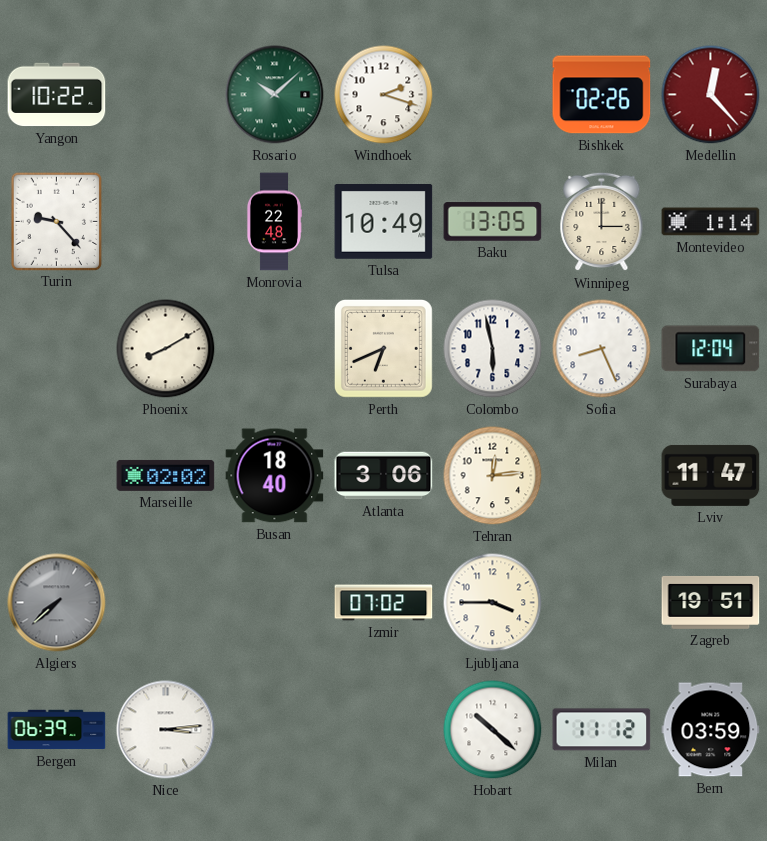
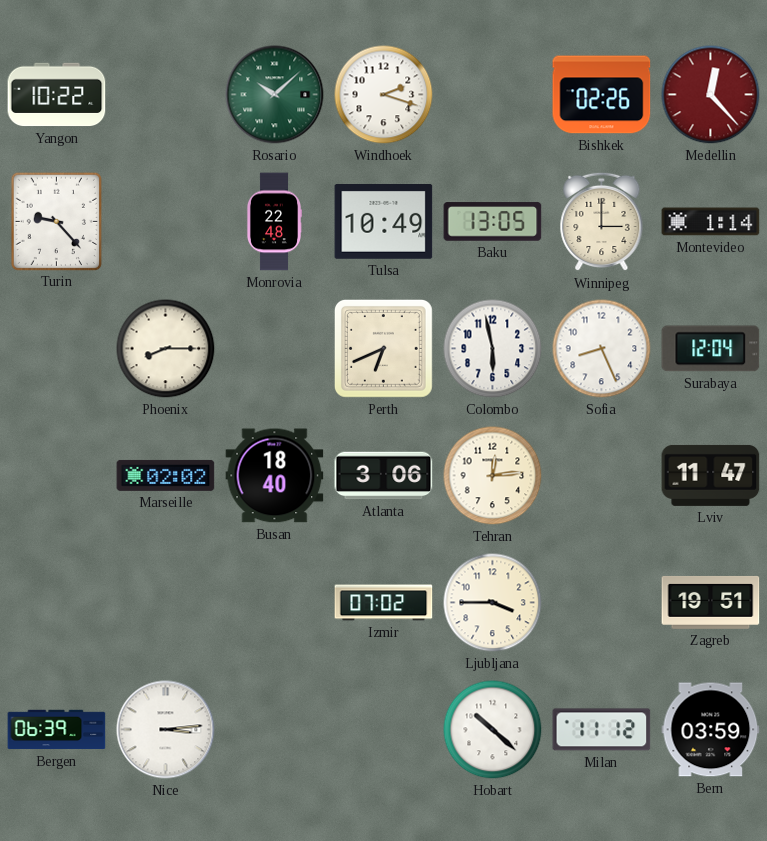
Phoenix: 8:10 -> 8:15
Algiers: 7:38 -> none
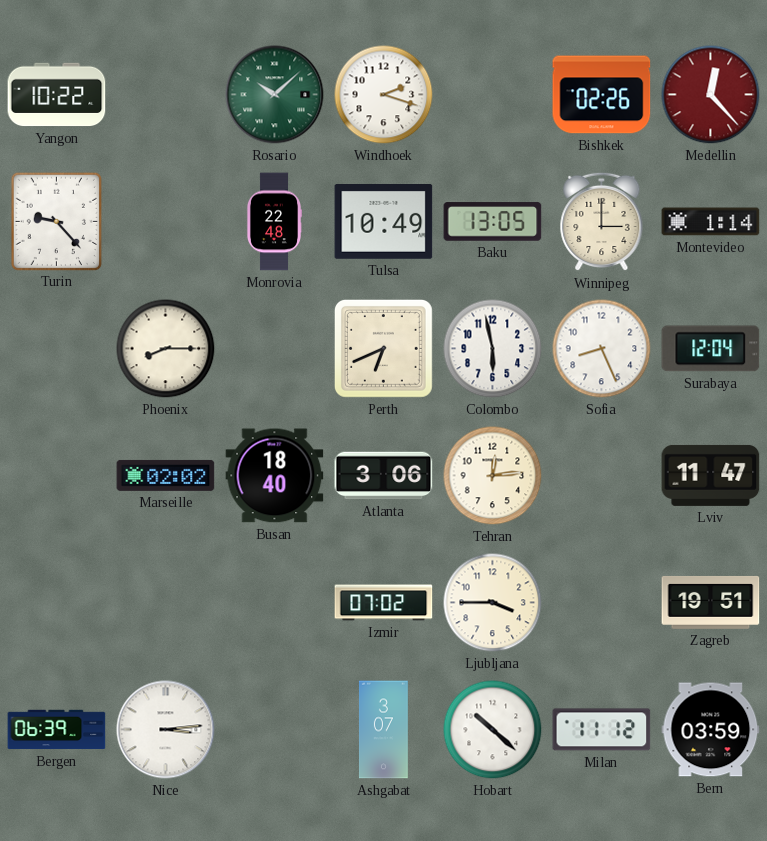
Ashgabat: none -> 3:07
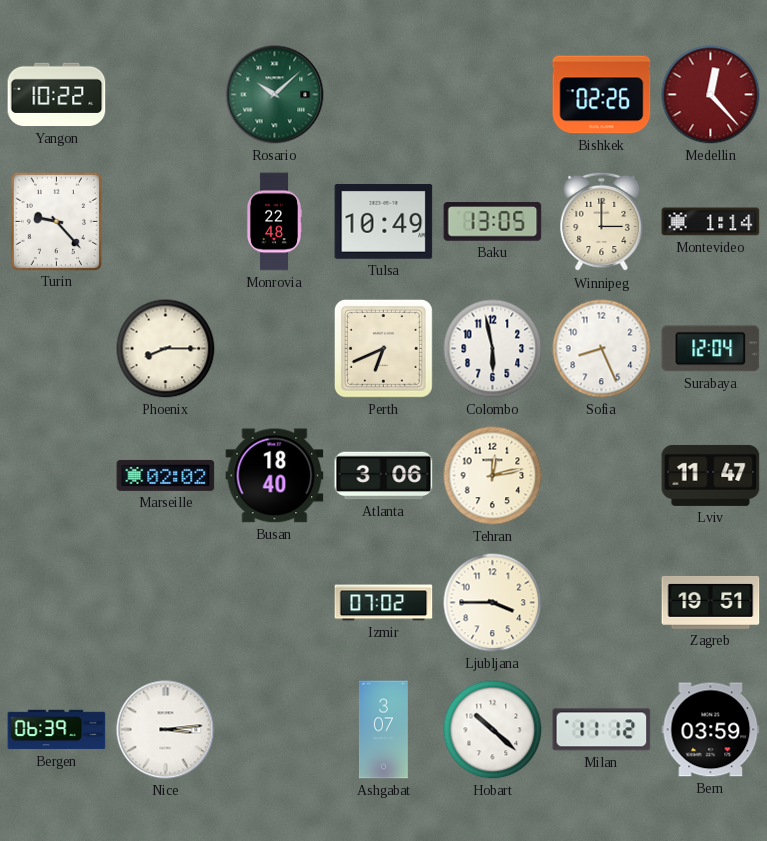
Windhoek: 2:18 -> none
Tehran: 12:14 -> 12:13
